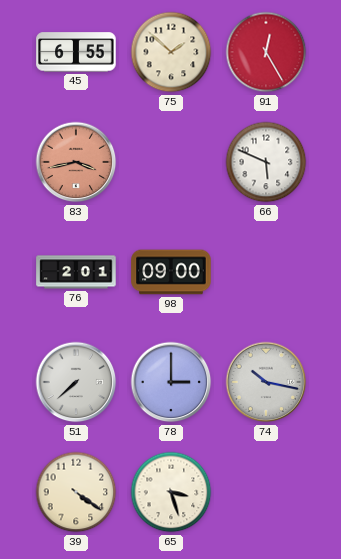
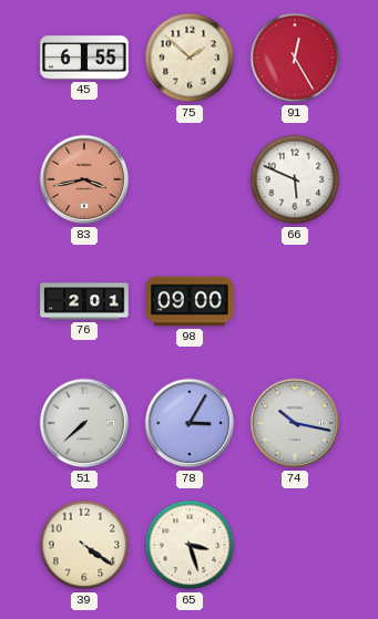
78: 3:00 -> 3:05
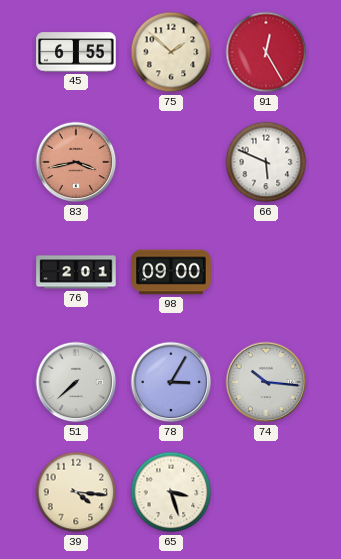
74: 10:17 -> 10:16
39: 4:21 -> 4:16
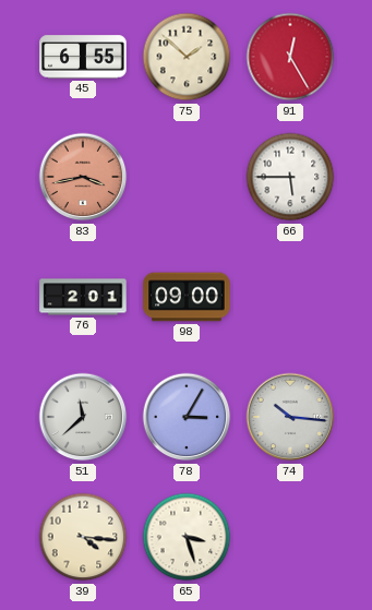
66: 5:49 -> 5:45
51: 7:38 -> 11:38
